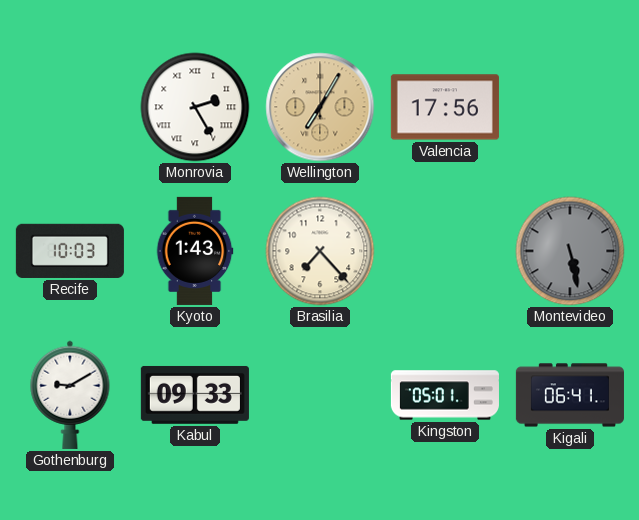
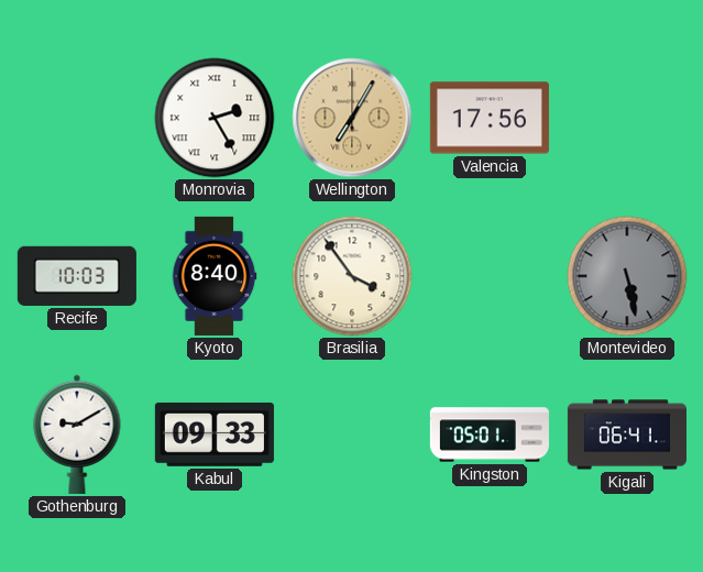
Kyoto: 1:43 -> 8:40
Brasilia: 7:23 -> 3:54
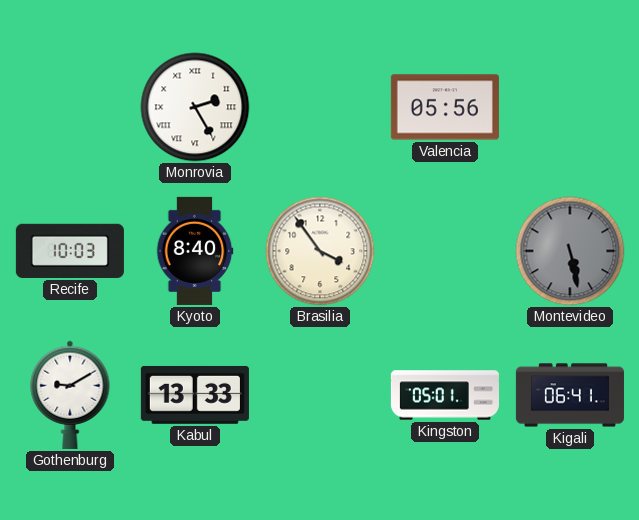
Wellington: 7:05 -> none
Valencia: 17:56 -> 05:56
Kabul: 09:33 -> 13:33
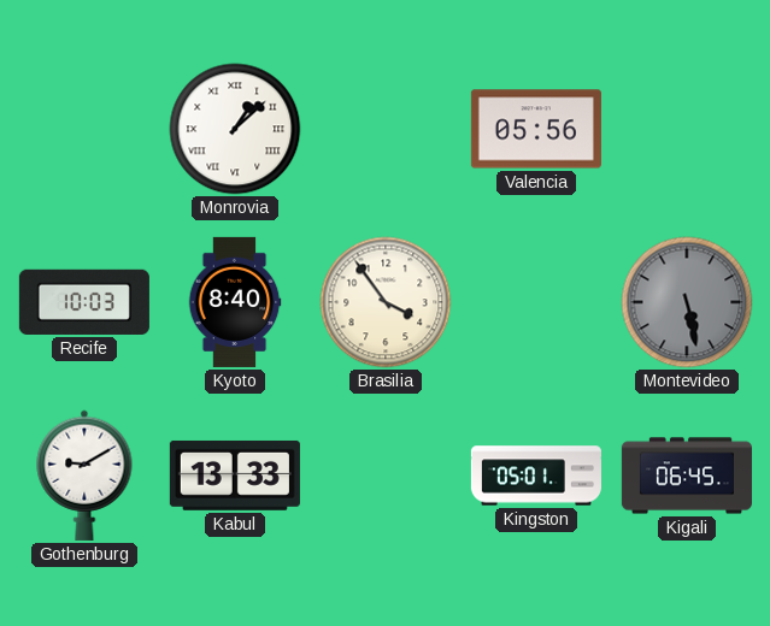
Monrovia: 2:25 -> 1:08
Kigali: 06:41 -> 06:45
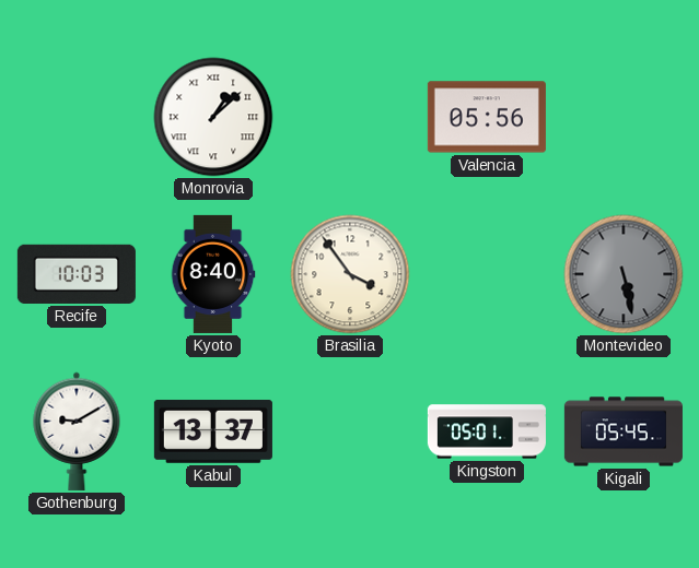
Kabul: 13:33 -> 13:37
Kigali: 06:45 -> 05:45
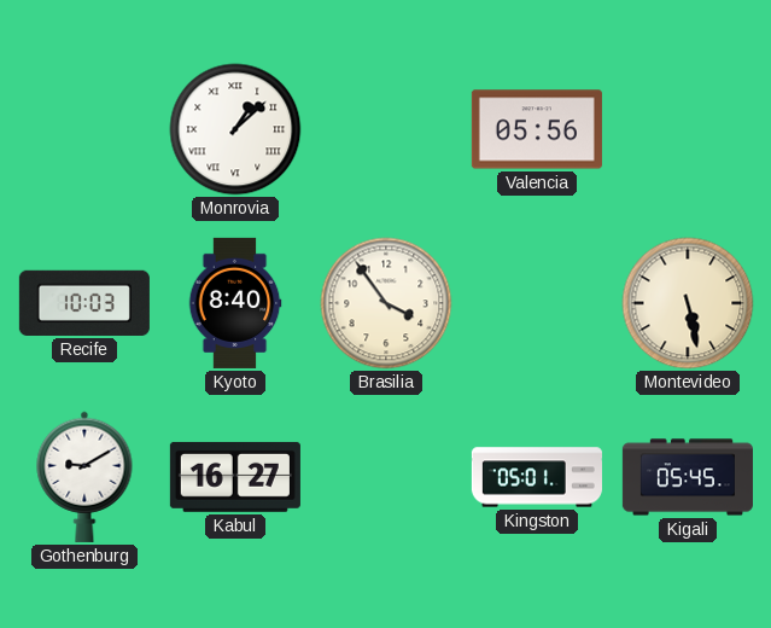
Montevideo dial: grey -> cream
Kabul: 13:37 -> 16:27
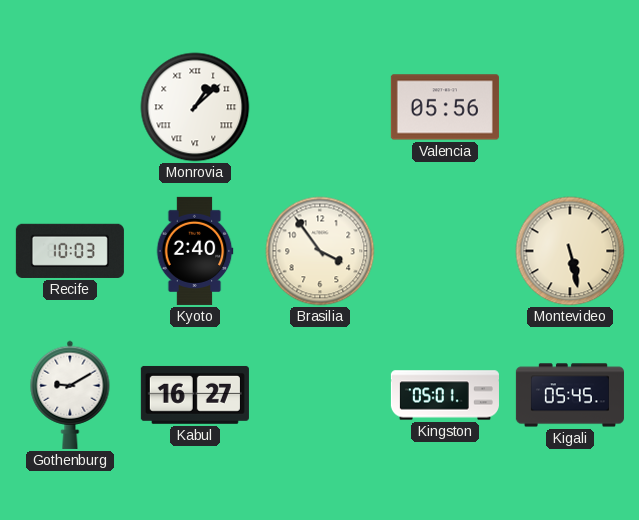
Kyoto: 8:40 -> 2:40
